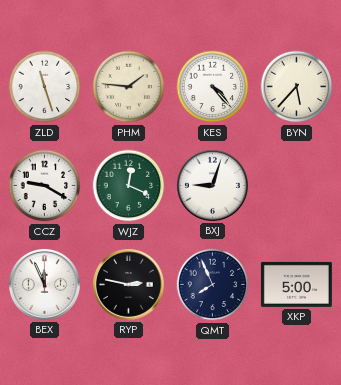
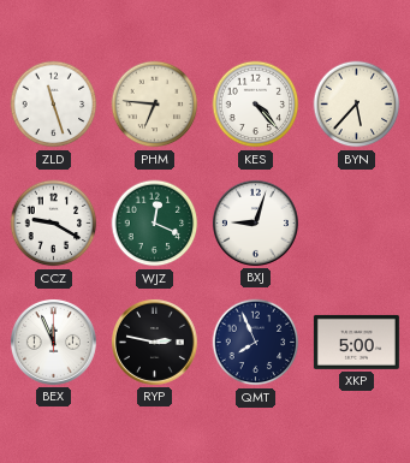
PHM: 1:46 -> 6:46
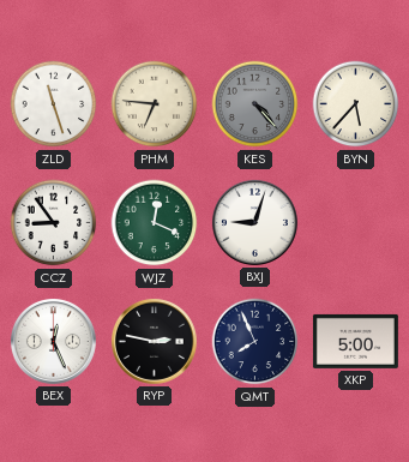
KES dial: white -> grey
CCZ: 9:20 -> 8:54
BEX: 11:56 -> 12:26
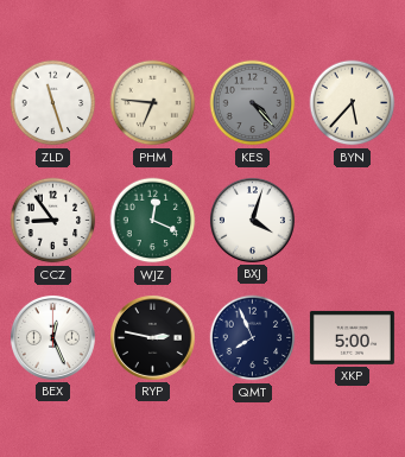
BXJ: 9:03 -> 4:03
